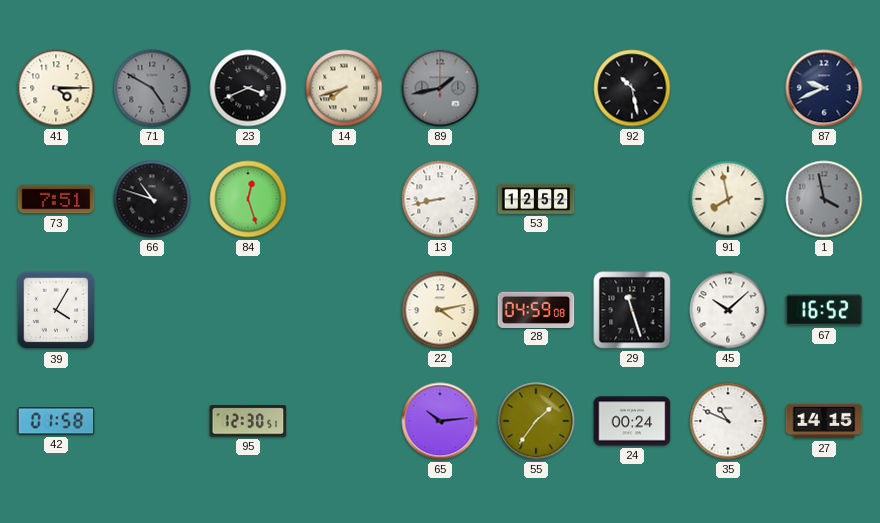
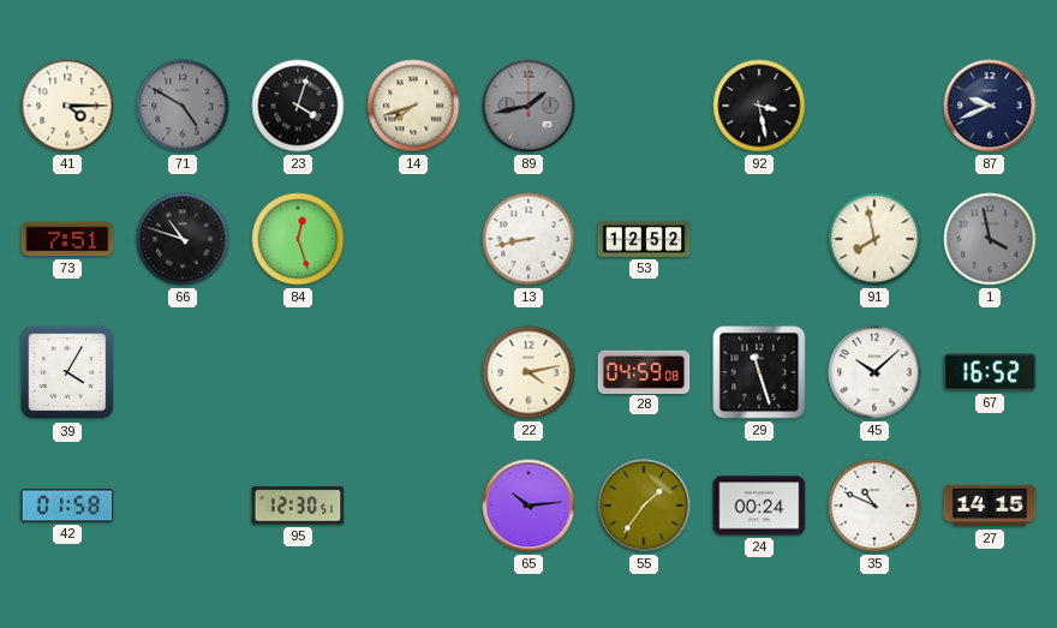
23: 3:41 -> 4:03
92: 10:28 -> 3:28
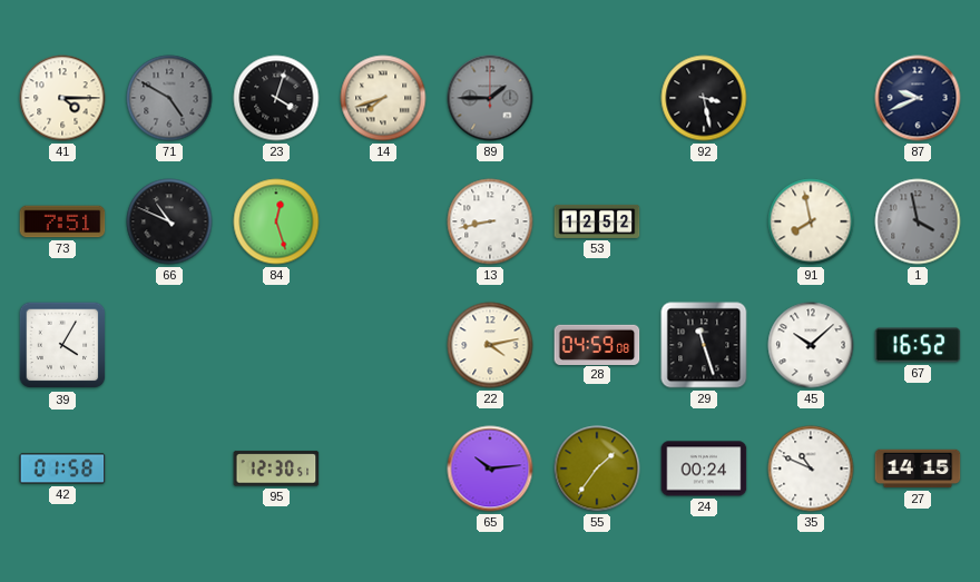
89: 1:43 -> 1:45
66: 10:48 -> 10:49
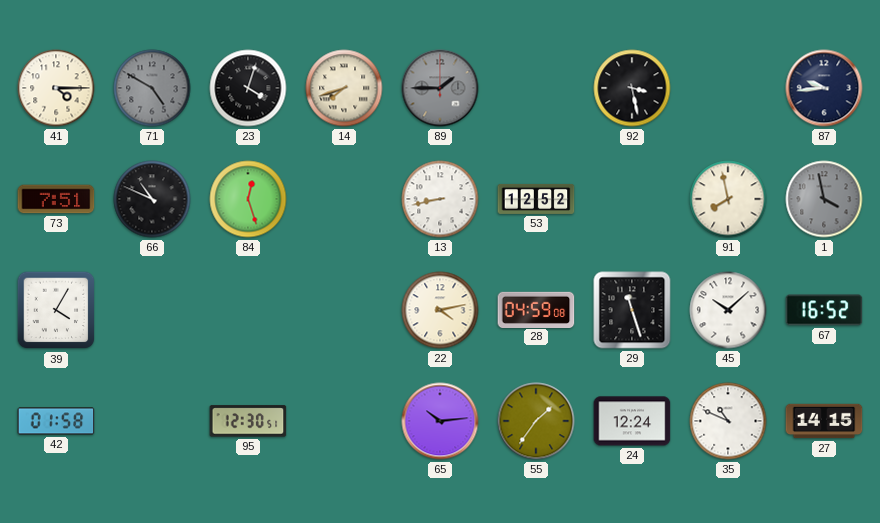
87: 9:41 -> 9:44
24: 00:24 -> 12:24
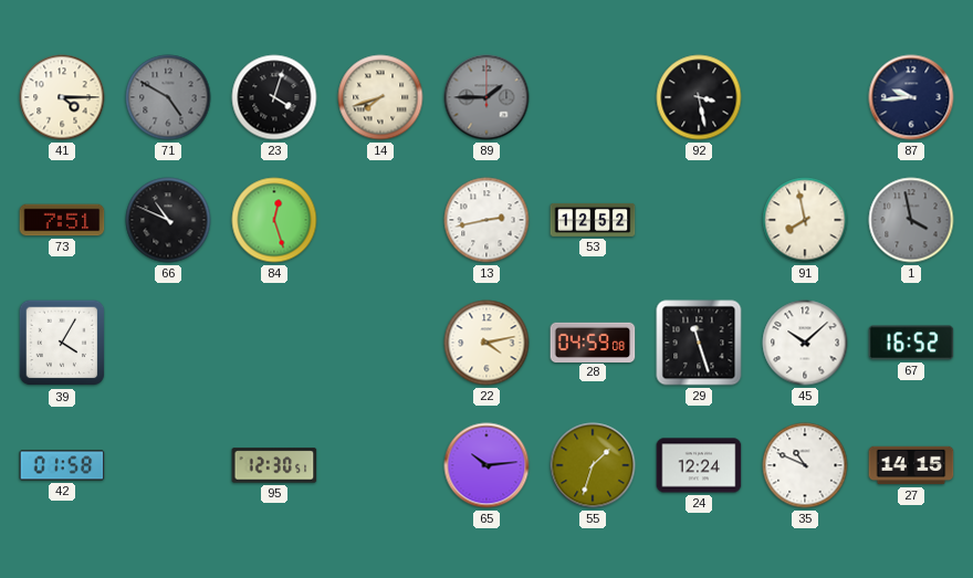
13: 8:43 -> 2:43
55: 1:36 -> 1:33
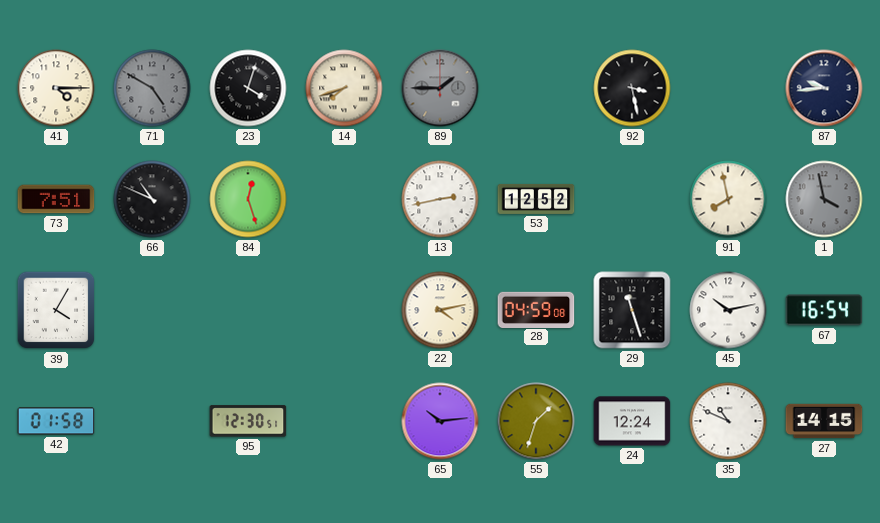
45: 10:08 -> 10:13
67: 16:52 -> 16:54
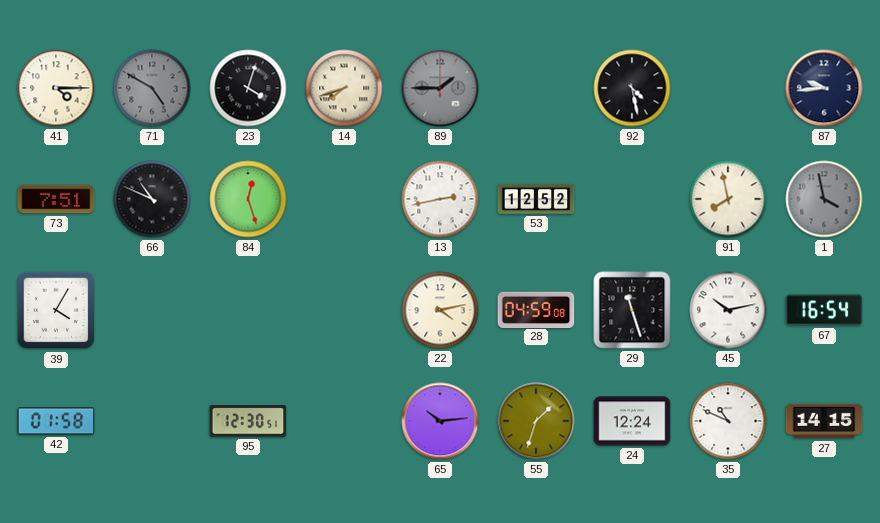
92: 3:28 -> 4:28
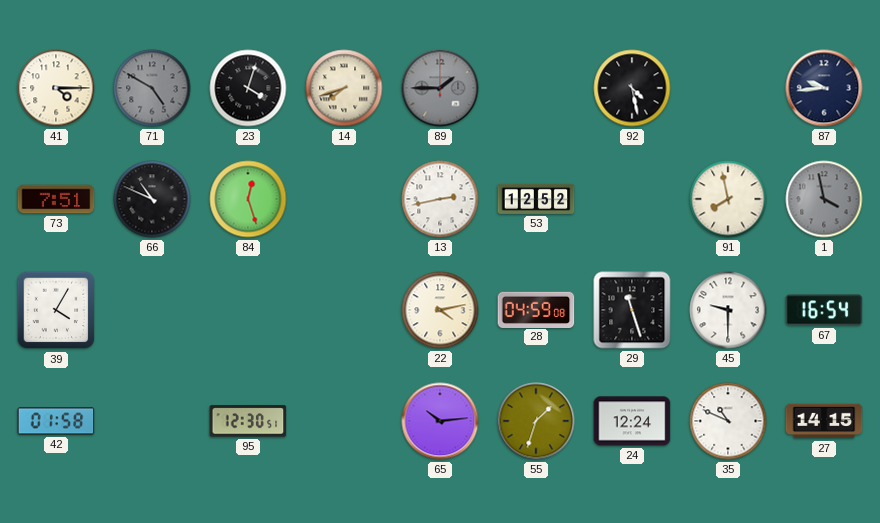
45: 10:13 -> 9:30
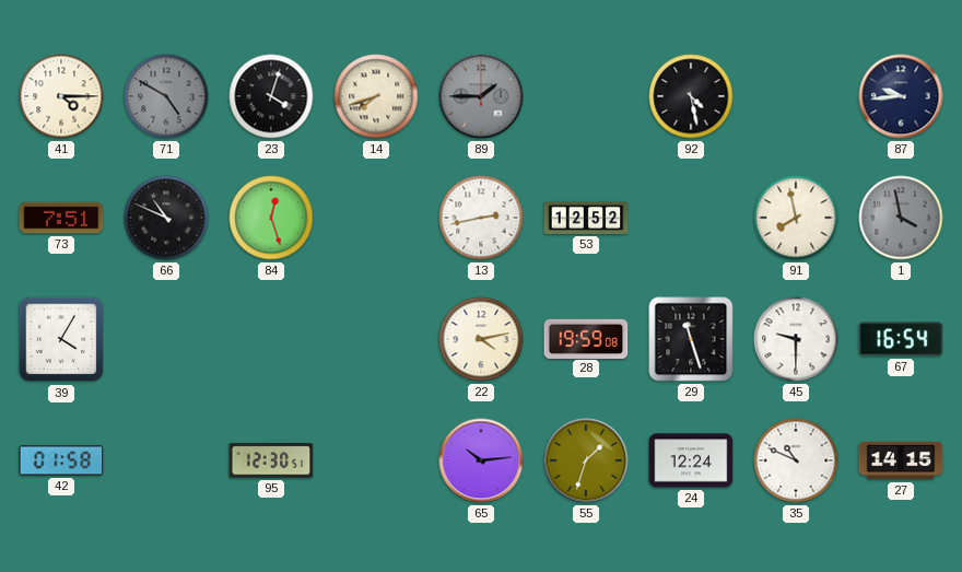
28: 04:59 -> 19:59
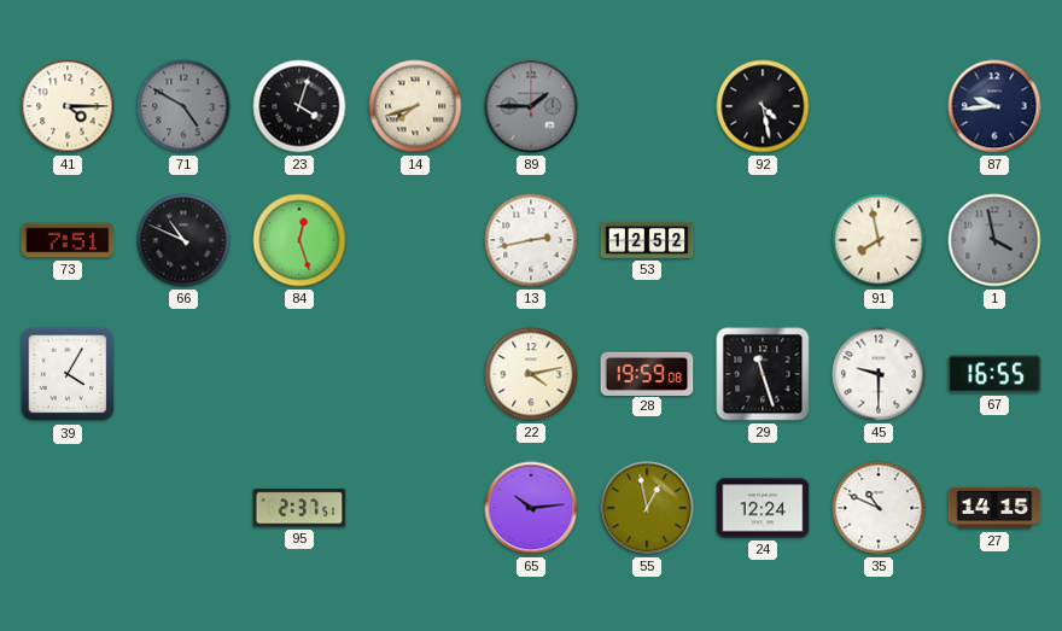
67: 16:54 -> 16:55
42: 01:58 -> none
95: 12:30 -> 2:37
55: 1:33 -> 12:58
